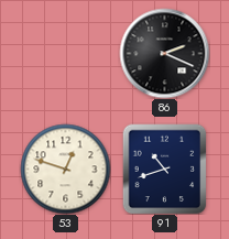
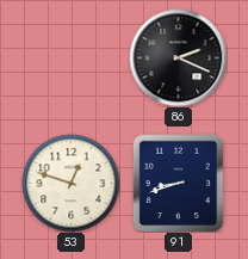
91: 10:42 -> 8:42
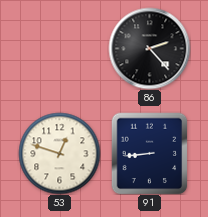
86: 2:19 -> 2:23
91: 8:42 -> 8:44
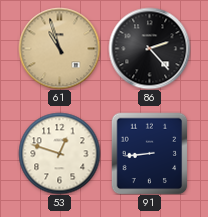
61: none -> 10:57
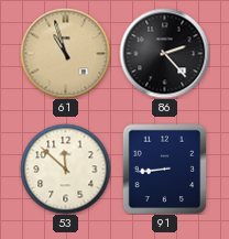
53: 12:48 -> 11:52
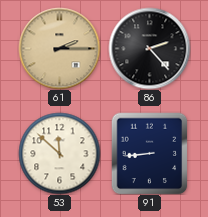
61: 10:57 -> 2:15
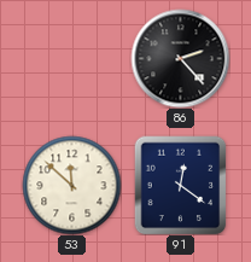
61: 2:15 -> none
91: 8:44 -> 12:21
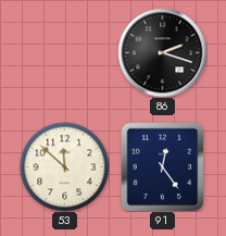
86: 2:23 -> 2:18
91: 12:21 -> 12:24
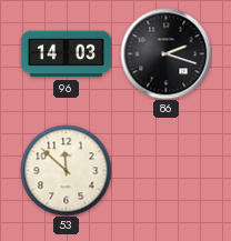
96: none -> 14:03
91: 12:24 -> none
